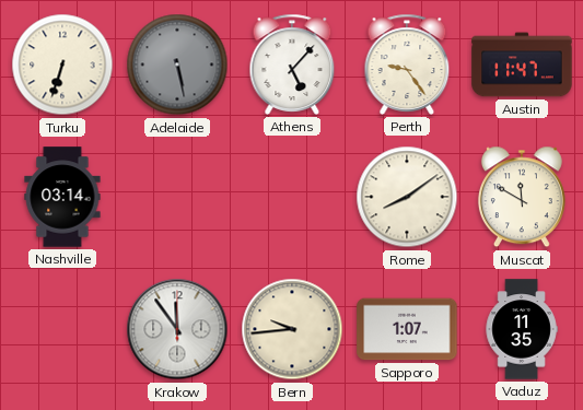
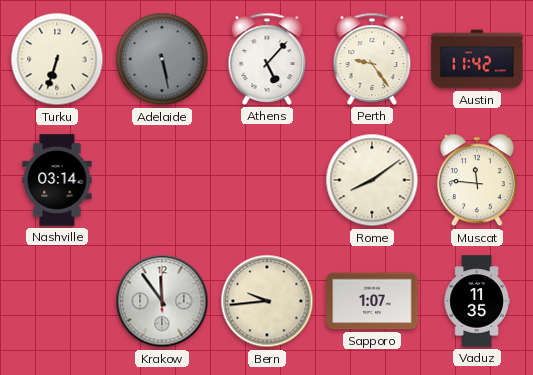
Austin: 11:47 -> 11:42
Muscat: 11:50 -> 11:46
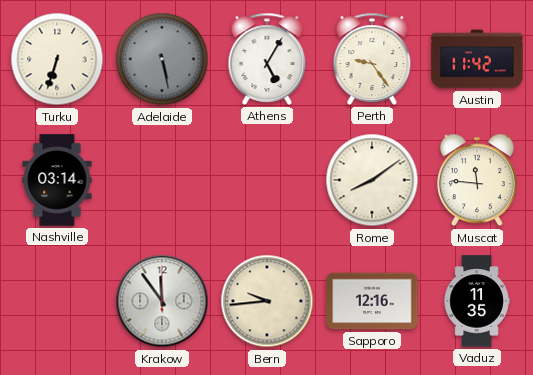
Athens: 5:07 -> 5:05
Sapporo: 1:07 -> 12:16
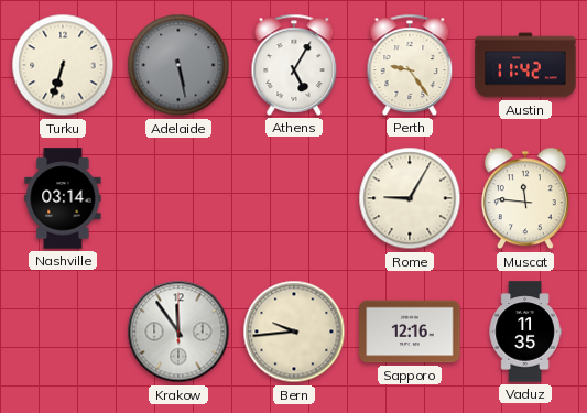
Rome: 8:09 -> 9:05
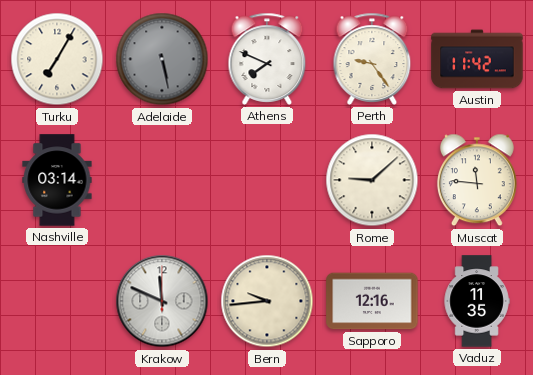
Turku: 6:33 -> 7:05
Athens: 5:05 -> 7:49
Rome: 9:05 -> 9:08
Krakow: 11:54 -> 11:49
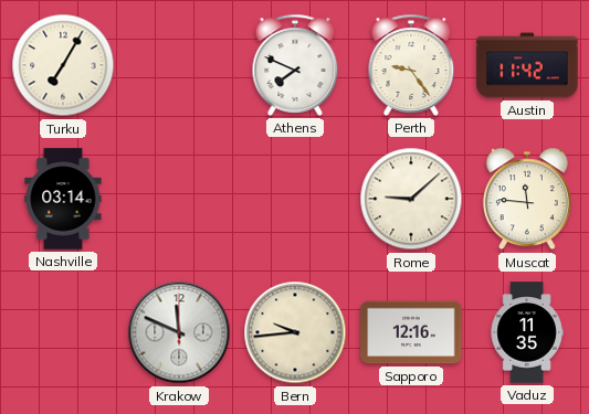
Adelaide: 5:28 -> none
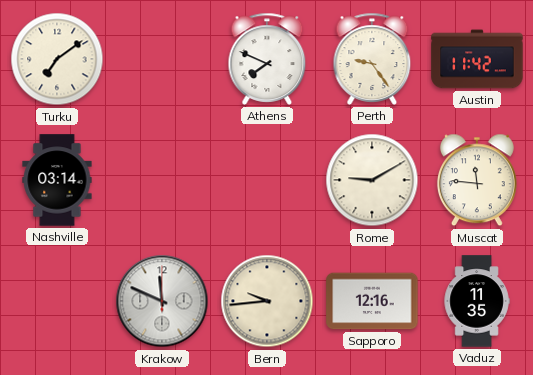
Turku: 7:05 -> 7:09
Rome: 9:08 -> 9:10
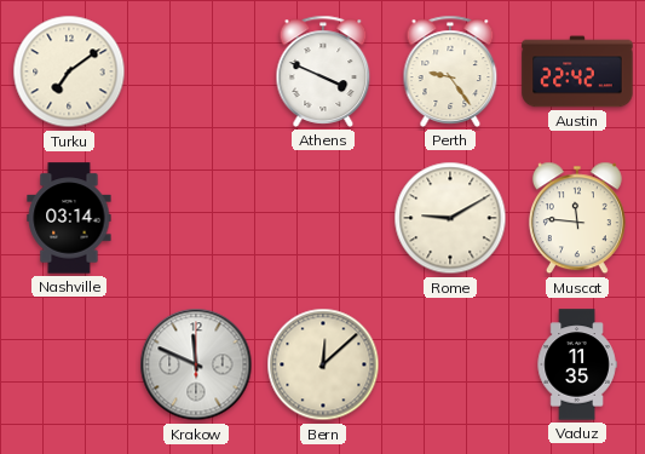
Athens: 7:49 -> 3:49
Austin: 11:42 -> 22:42
Bern: 9:44 -> 12:08
Sapporo: 12:16 -> none
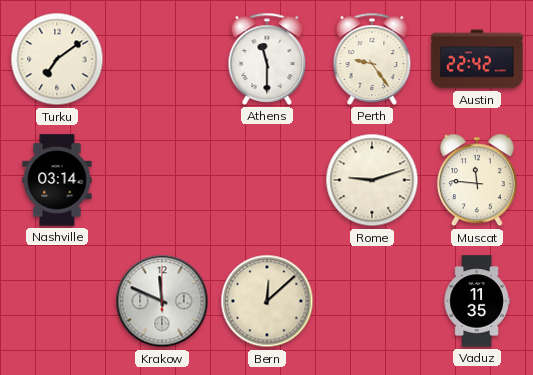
Athens: 3:49 -> 11:30
Rome: 9:10 -> 9:12
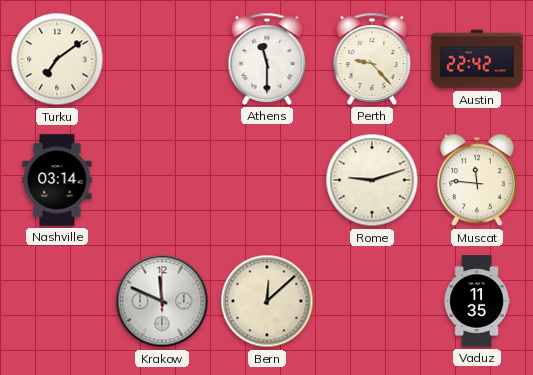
Perth: 9:24 -> 9:23
